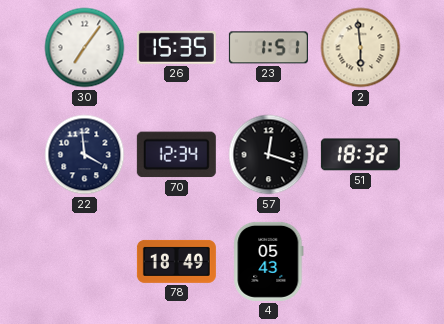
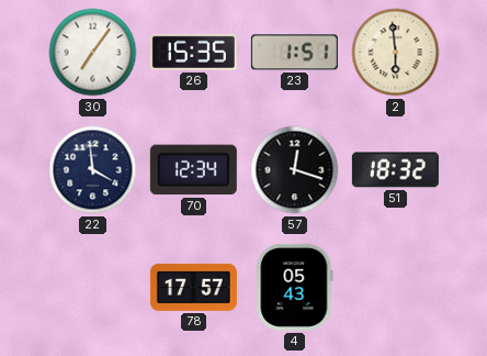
78: 18:49 -> 17:57
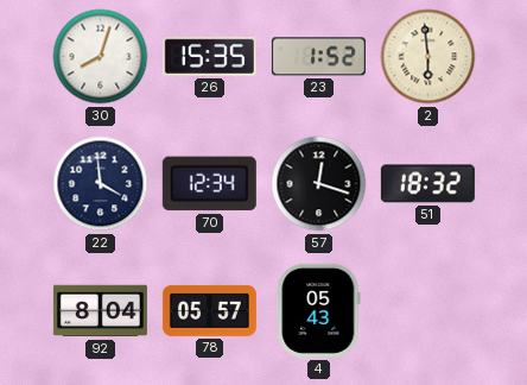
30: 7:06 -> 8:03
23: 1:51 -> 1:52
92: none -> 8:04
78: 17:57 -> 05:57
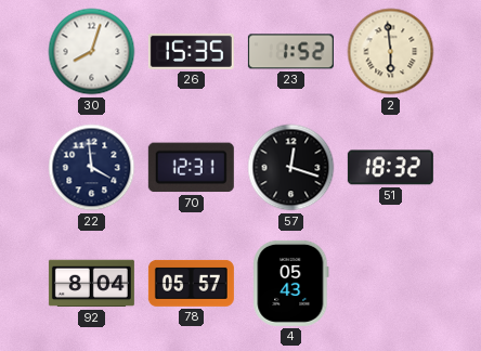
70: 12:34 -> 12:31
